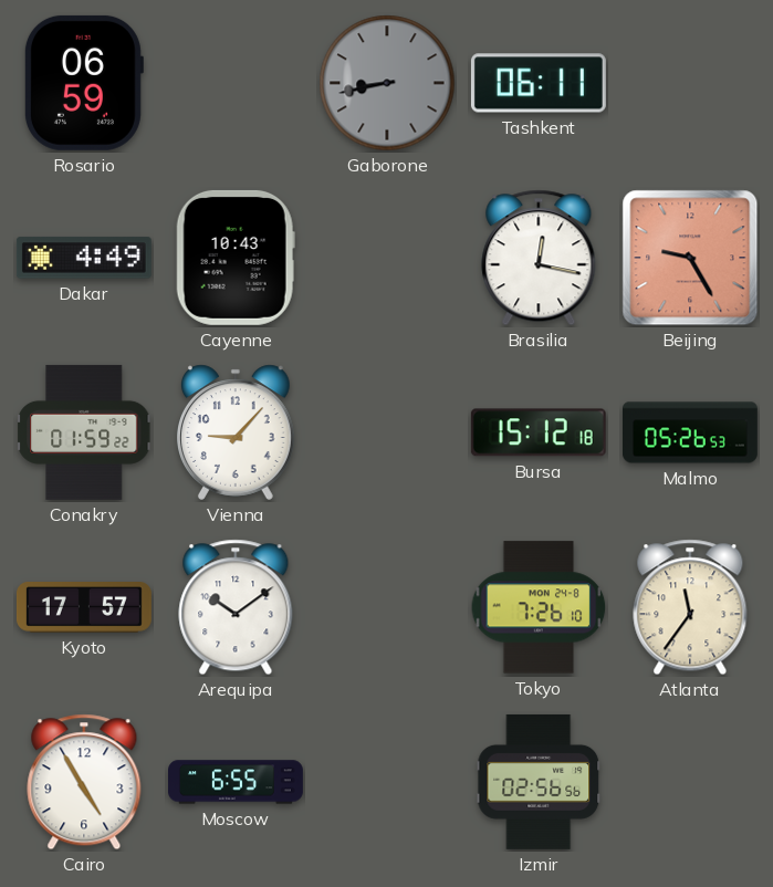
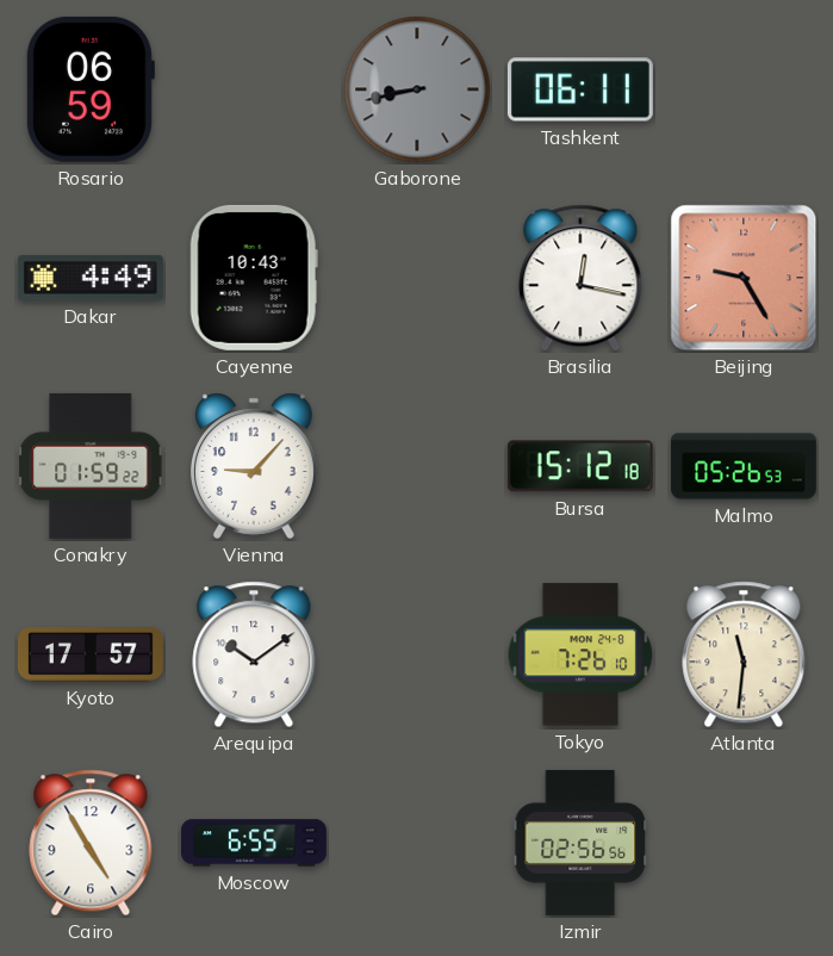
Atlanta: 11:36 -> 11:31
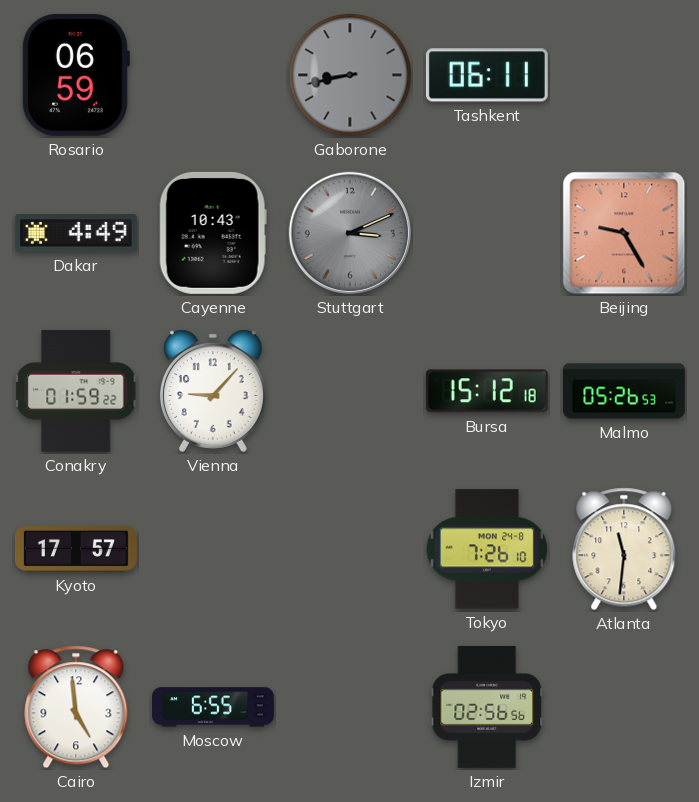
Stuttgart: none -> 3:11
Brasilia: 12:17 -> none
Arequipa: 10:09 -> none
Cairo: 4:55 -> 4:59
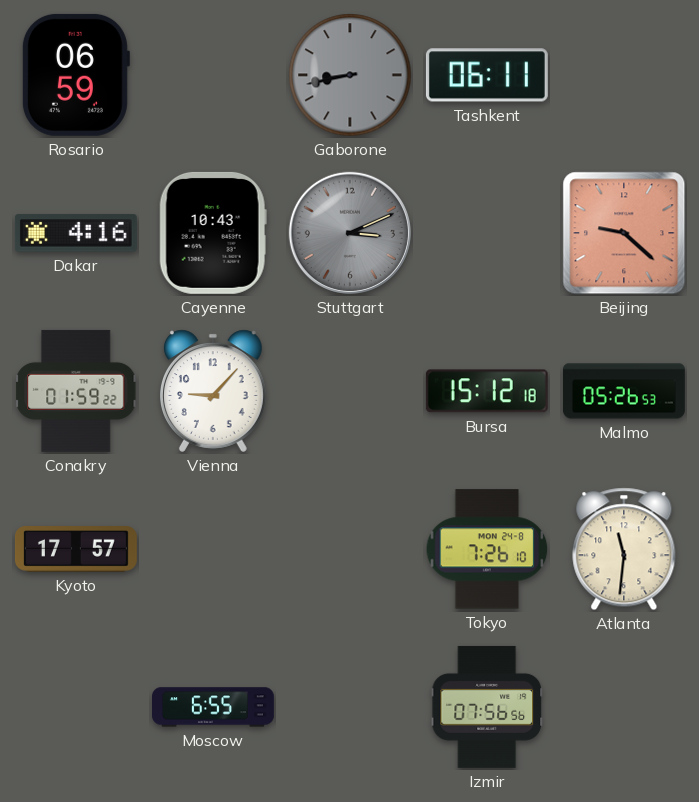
Dakar: 4:49 -> 4:16
Beijing: 9:25 -> 9:22
Cairo: 4:59 -> none
Izmir: 02:56 -> 07:56
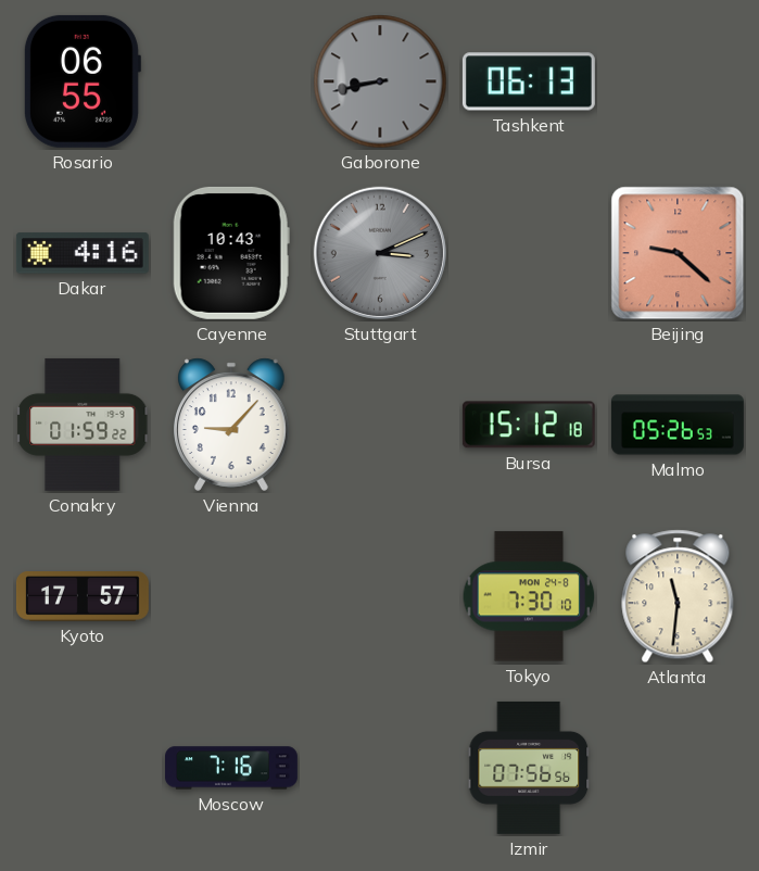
Rosario: 06:59 -> 06:55
Tashkent: 06:11 -> 06:13
Tokyo: 7:26 -> 7:30
Moscow: 6:55 -> 7:16
